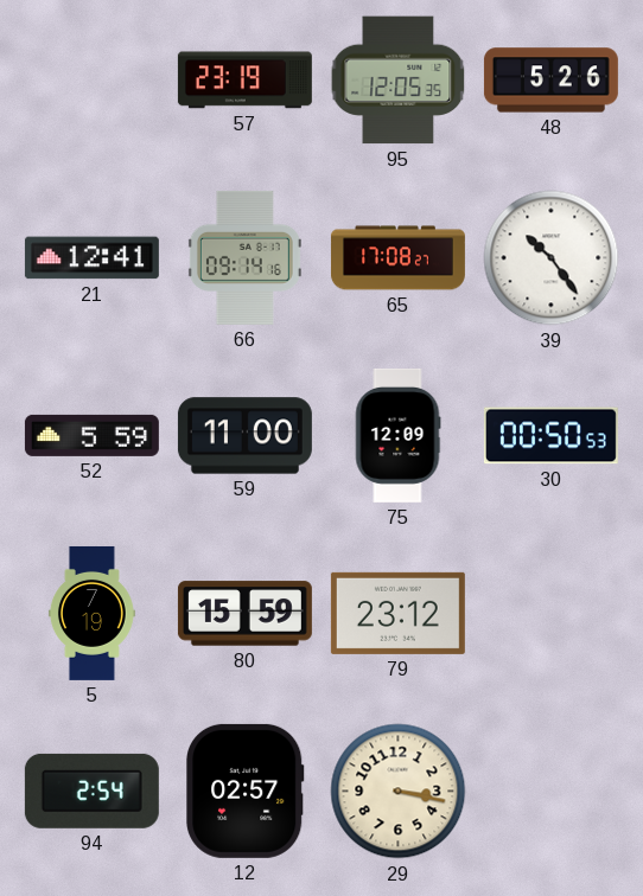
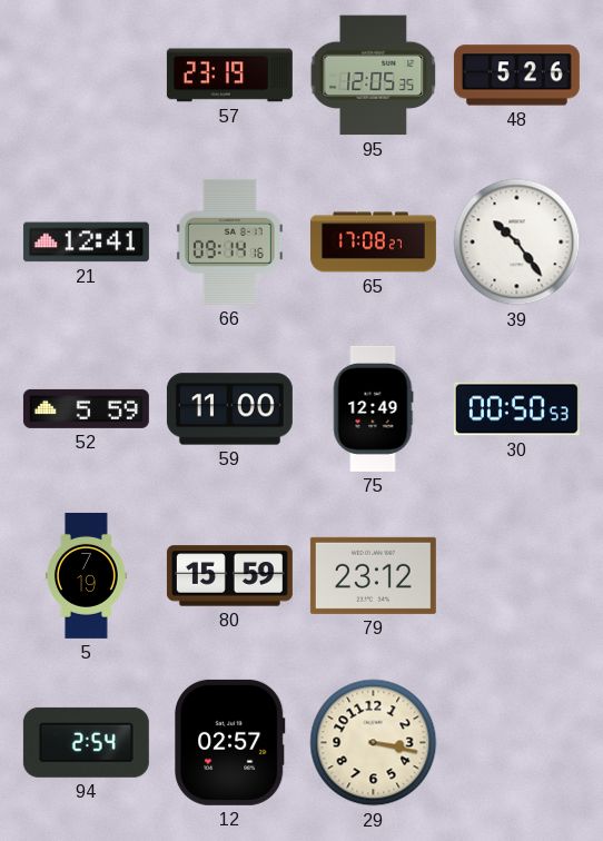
75: 12:09 -> 12:49
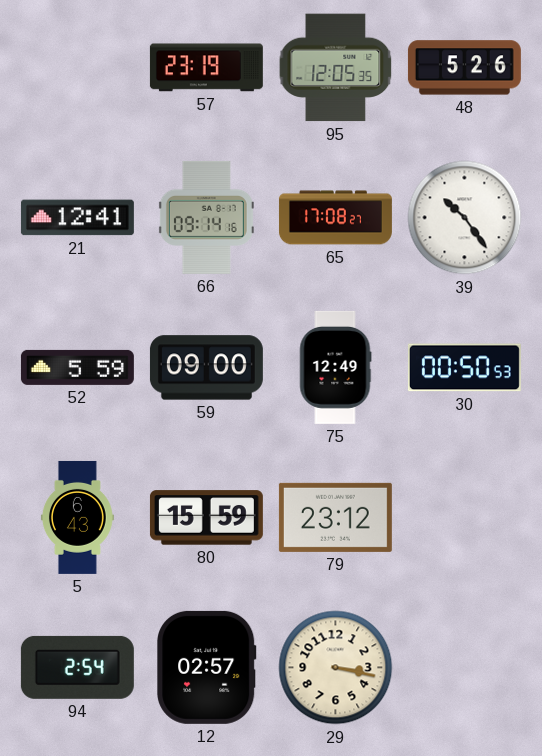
59: 11:00 -> 09:00
5: 7:19 -> 6:43
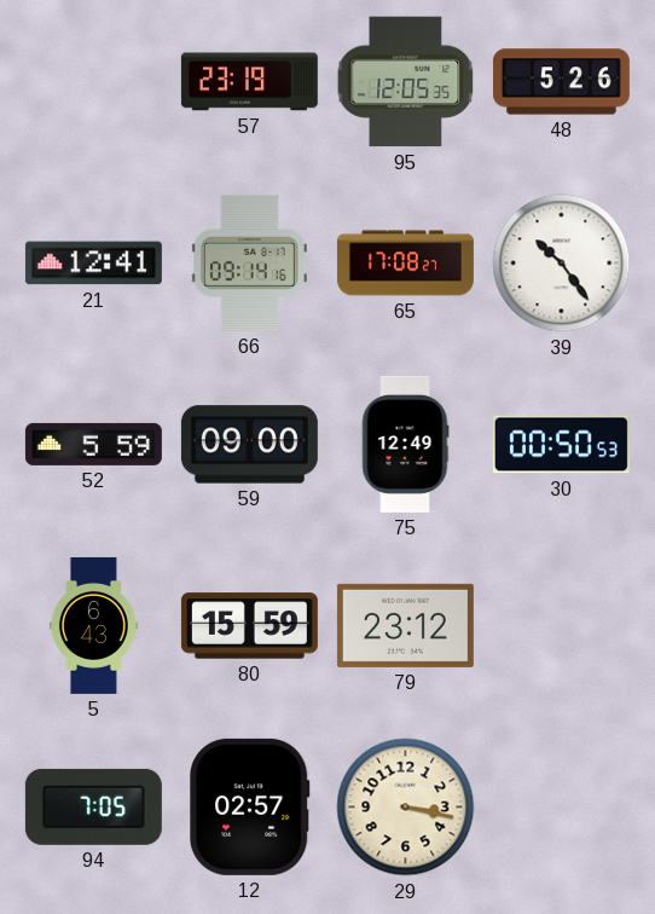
94: 2:54 -> 7:05
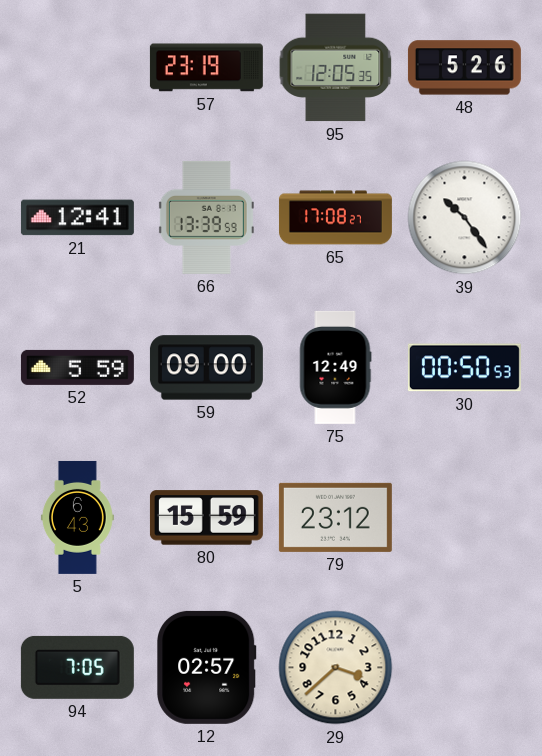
66: 09:14 -> 13:39
29: 3:17 -> 3:38
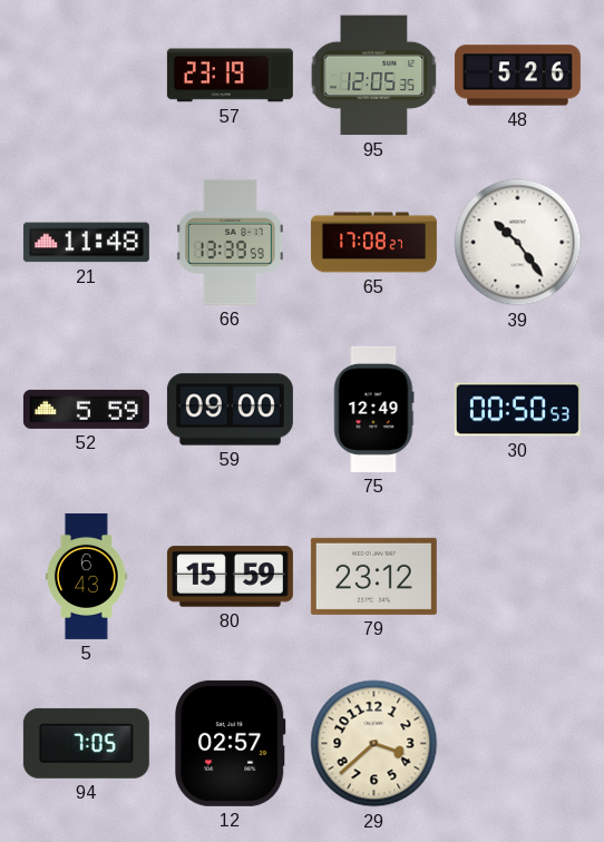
21: 12:41 -> 11:48
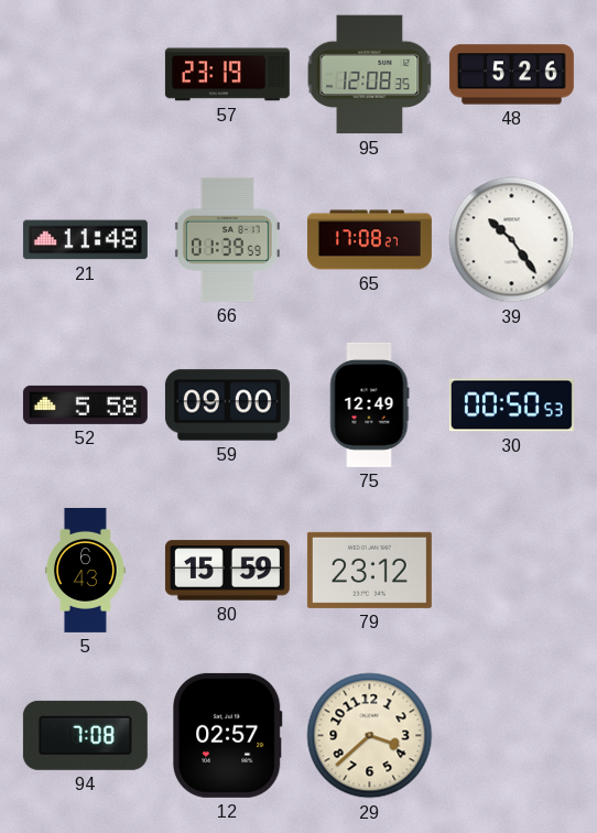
95: 12:05 -> 12:08
66: 13:39 -> 01:39
52: 5:59 -> 5:58
94: 7:05 -> 7:08
